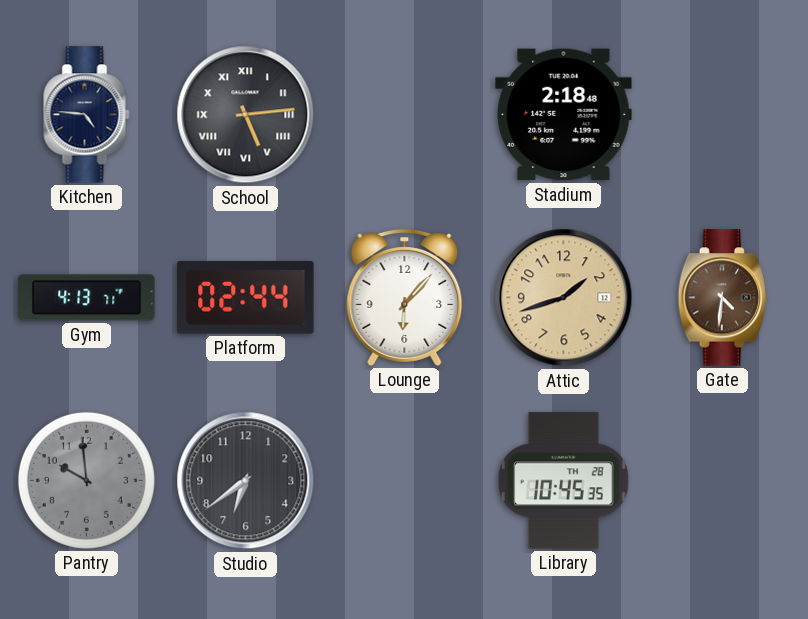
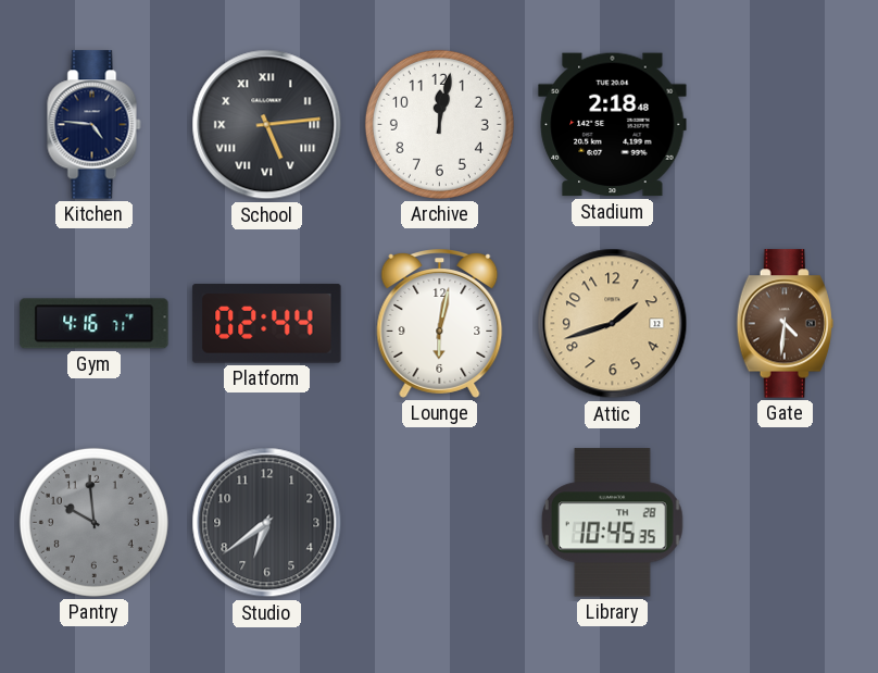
Archive: none -> 12:02
Gym: 4:13 -> 4:16
Lounge: 6:07 -> 6:02
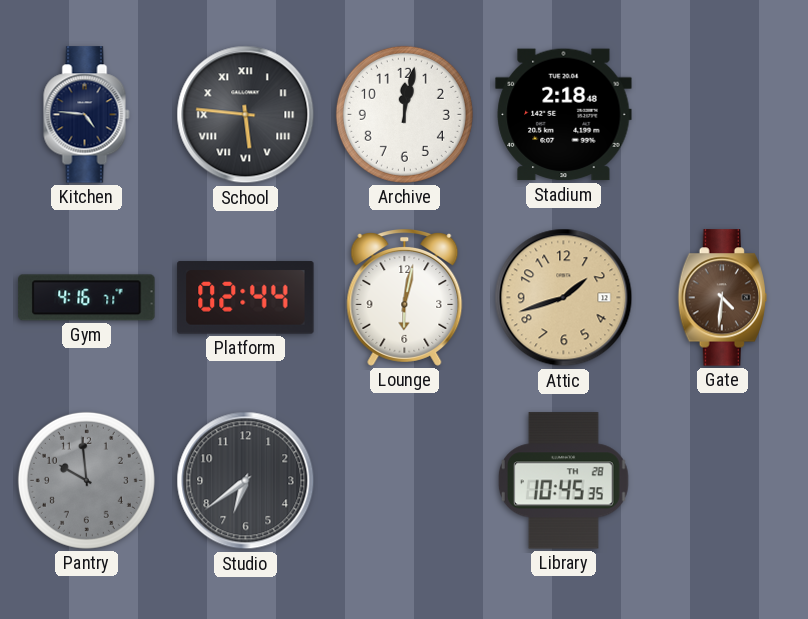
School: 5:14 -> 5:46
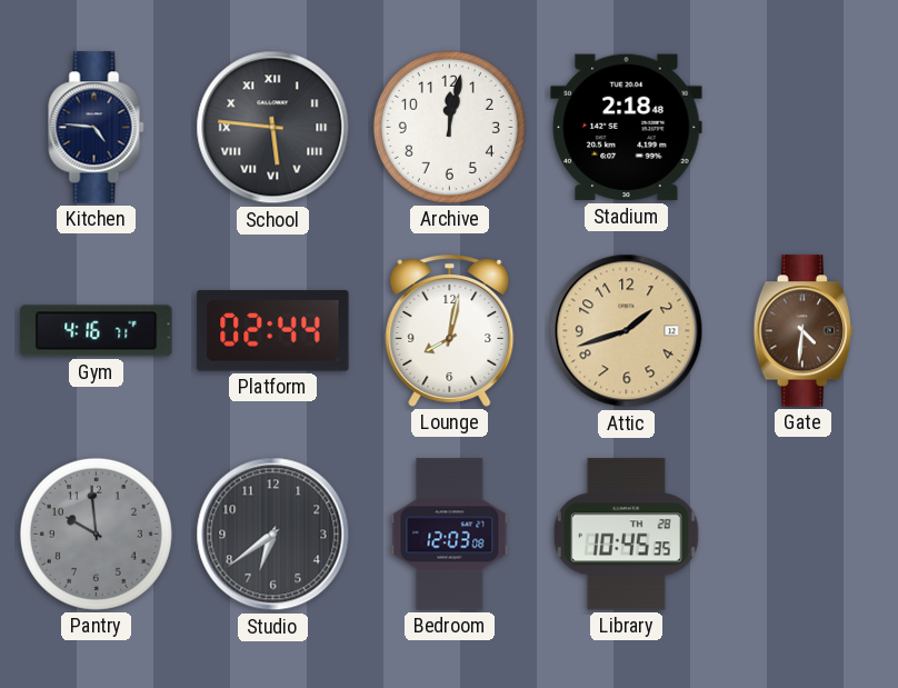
Lounge: 6:02 -> 8:02
Bedroom: none -> 12:03
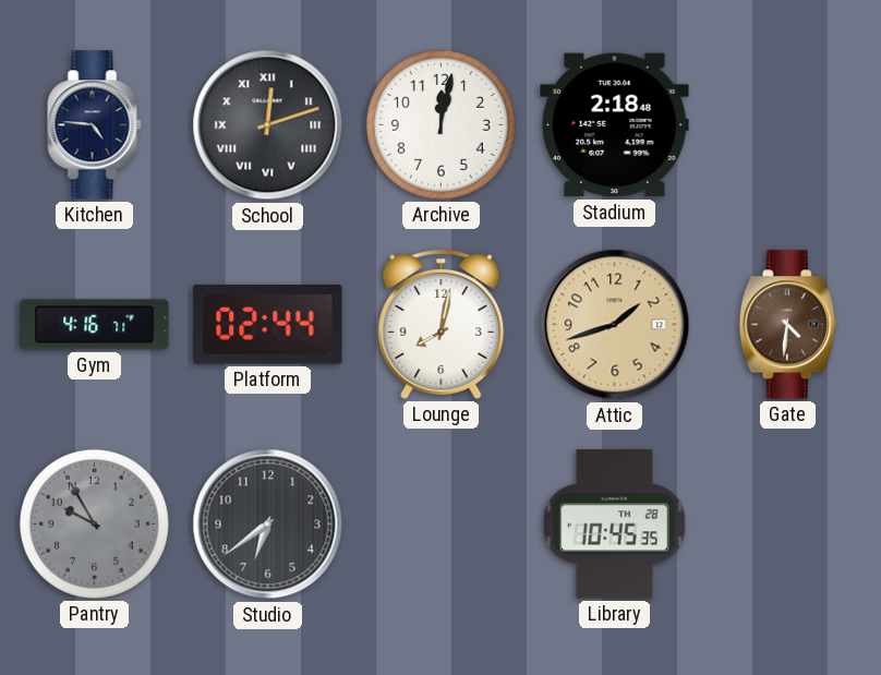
School: 5:46 -> 12:12
Pantry: 9:59 -> 9:55
Bedroom: 12:03 -> none
